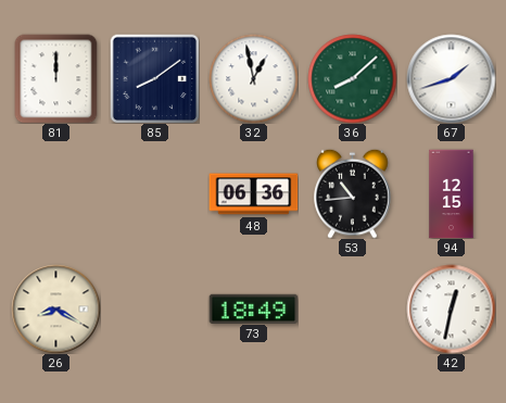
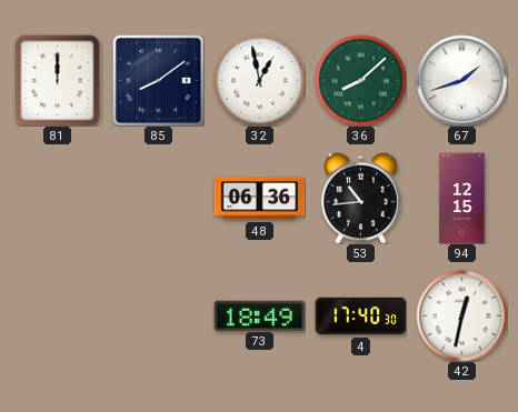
26: 8:20 -> none
4: none -> 17:40
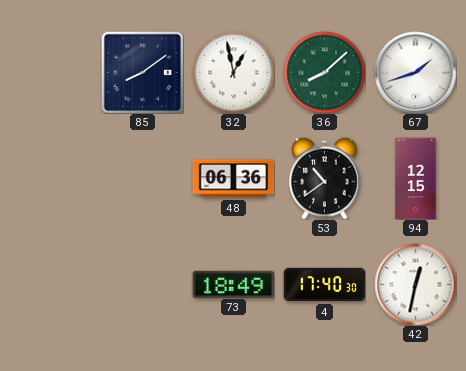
81: 12:00 -> none
53: 10:44 -> 10:39
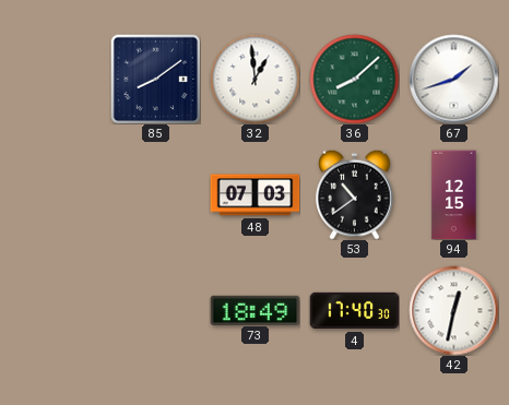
32: 12:58 -> 12:59
48: 06:36 -> 07:03
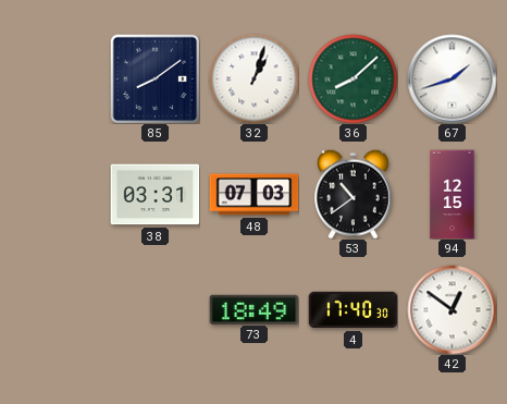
32: 12:59 -> 1:03
38: none -> 03:31
42: 12:32 -> 12:51
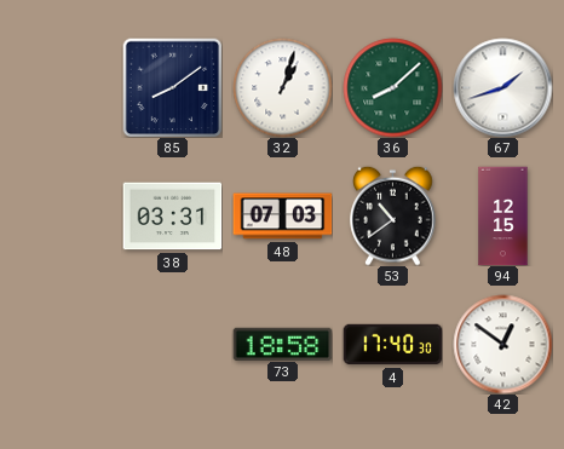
73: 18:49 -> 18:58
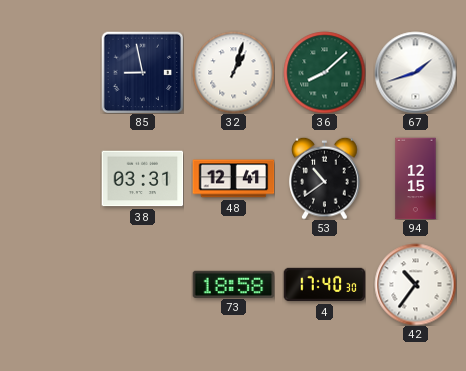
85: 8:09 -> 8:58
48: 07:03 -> 12:41
42: 12:51 -> 10:36
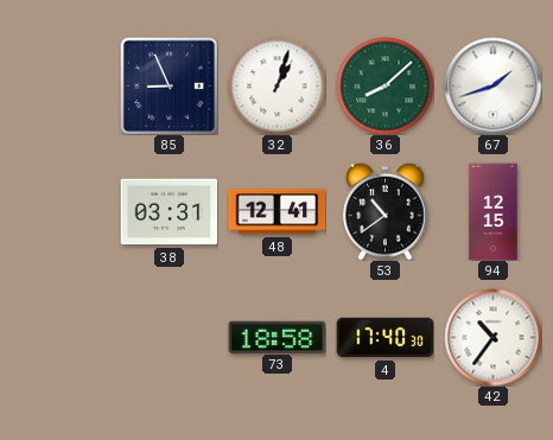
85: 8:58 -> 8:56
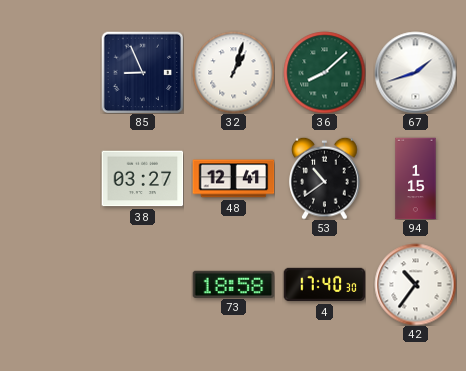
38: 03:31 -> 03:27
94: 12:15 -> 1:15
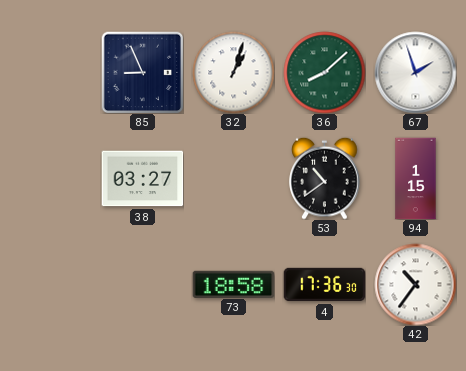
67: 1:42 -> 1:57
48: 12:41 -> none
4: 17:40 -> 17:36
